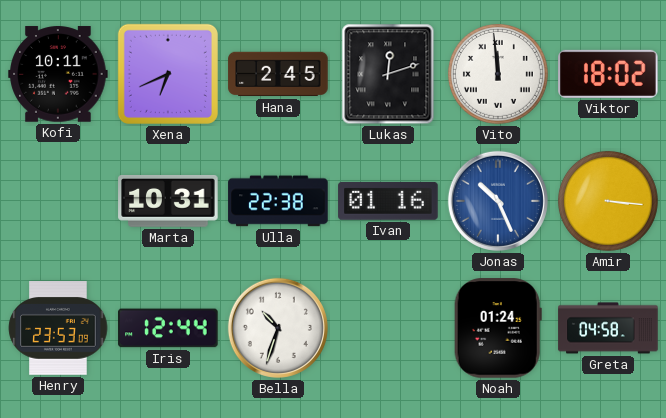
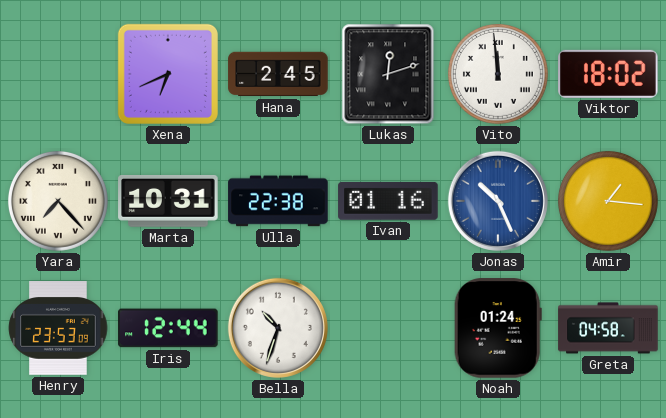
Kofi: 10:11 -> none
Yara: none -> 7:23
Amir: 3:16 -> 1:16
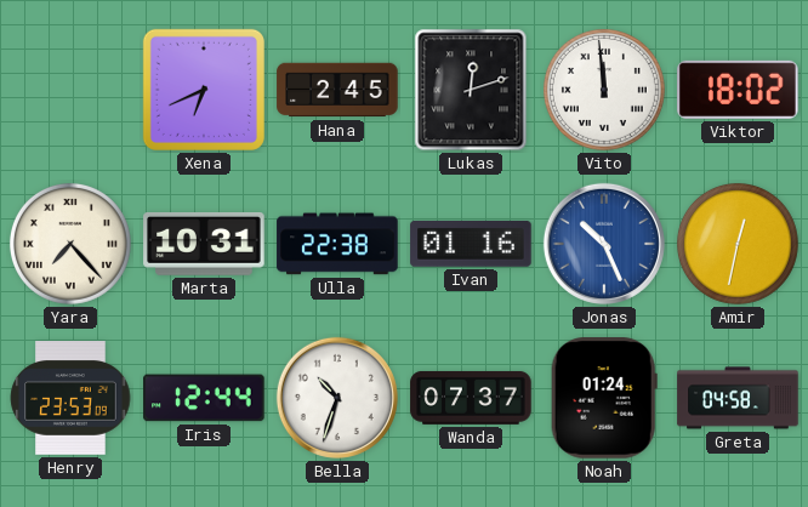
Amir: 1:16 -> 12:32
Wanda: none -> 07:37
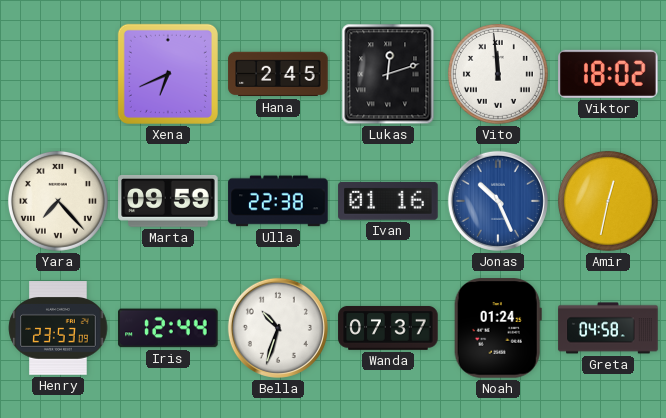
Marta: 10:31 -> 09:59
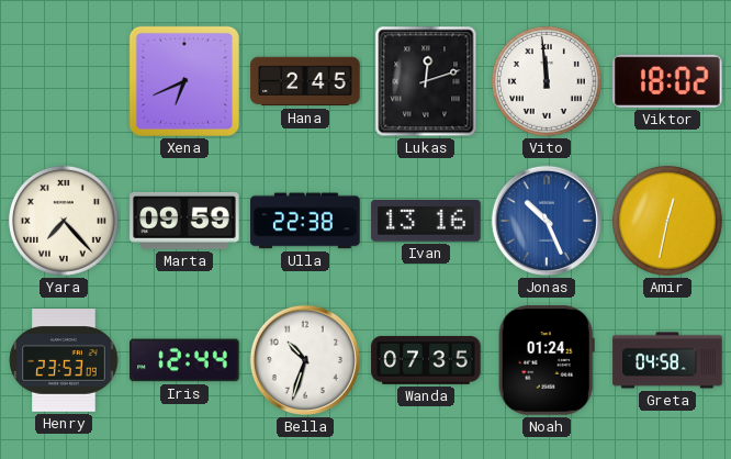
Ivan: 01:16 -> 13:16
Wanda: 07:37 -> 07:35
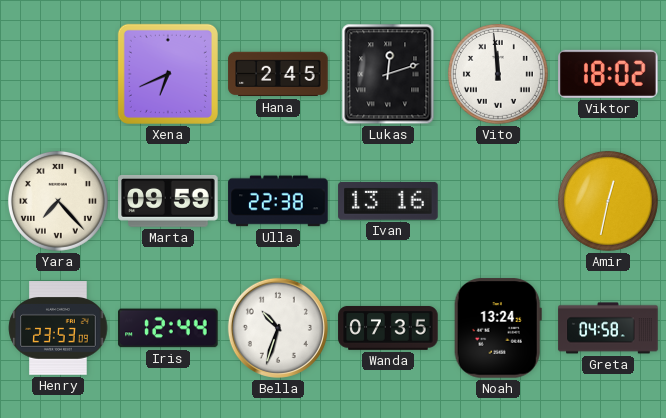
Jonas: 10:26 -> none
Noah: 01:24 -> 13:24
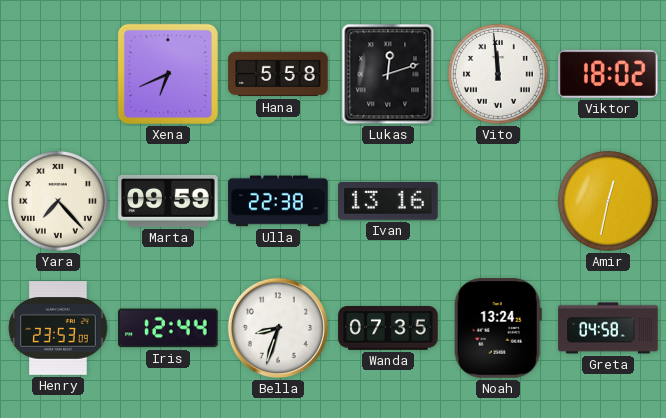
Hana: 2:45 -> 5:58
Bella: 10:33 -> 8:33
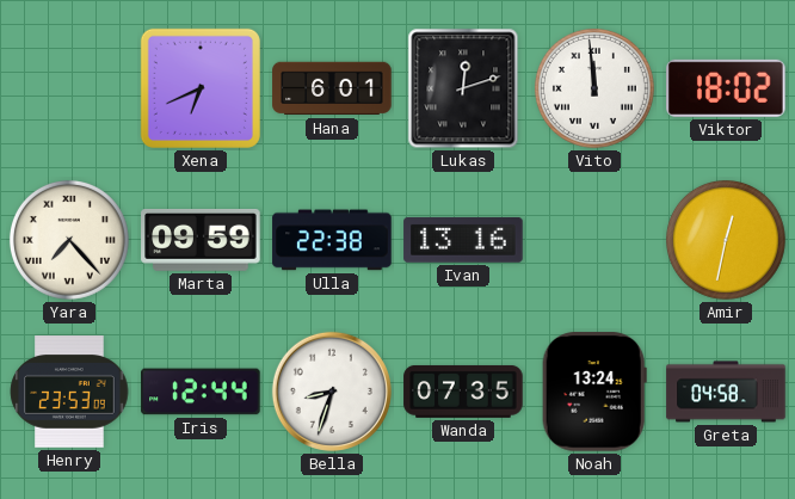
Hana: 5:58 -> 6:01
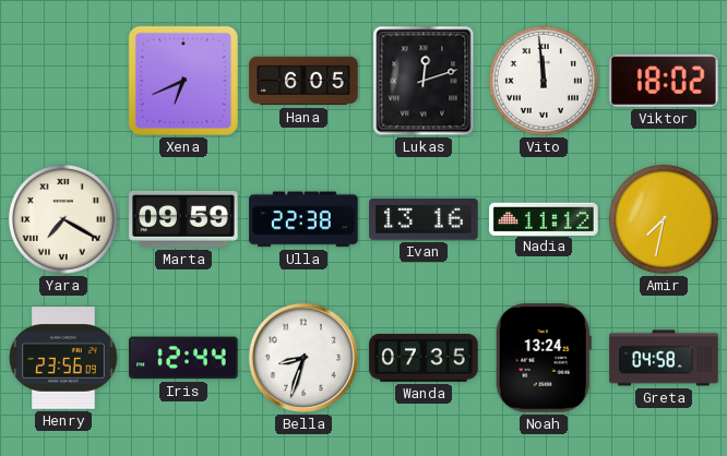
Hana: 6:01 -> 6:05
Yara: 7:23 -> 7:20
Nadia: none -> 11:12
Amir: 12:32 -> 7:32
Henry: 23:53 -> 23:56
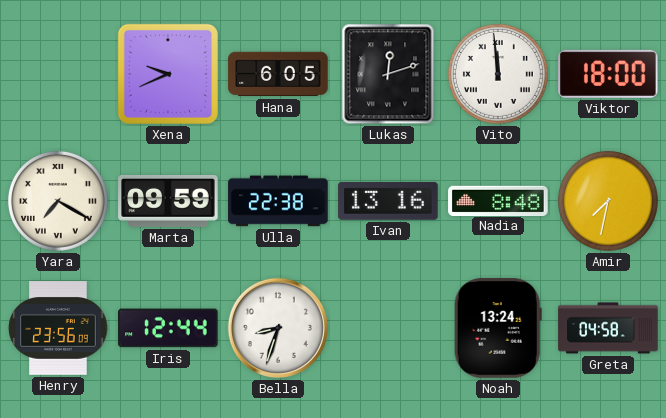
Xena: 6:41 -> 9:41
Viktor: 18:02 -> 18:00
Nadia: 11:12 -> 8:48
Wanda: 07:35 -> none
